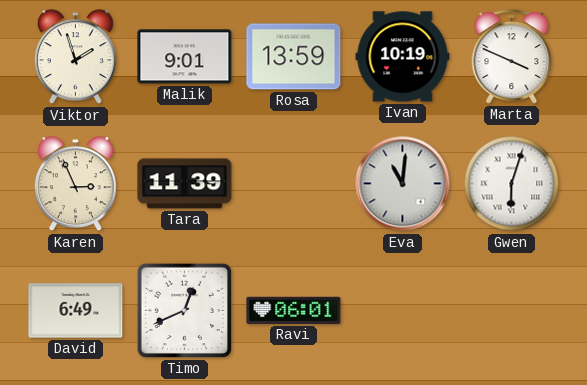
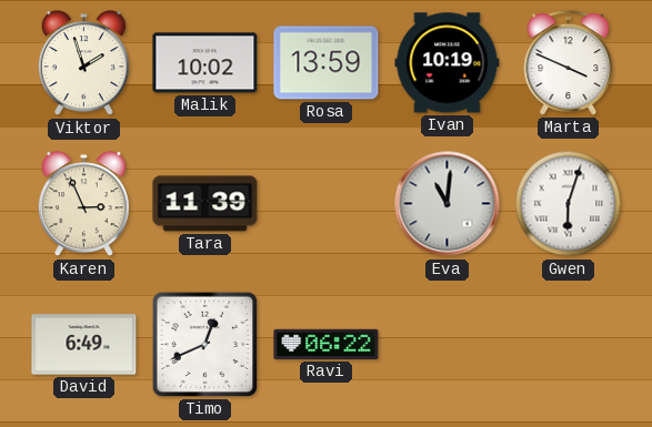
Malik: 9:01 -> 10:02
Ravi: 06:01 -> 06:22
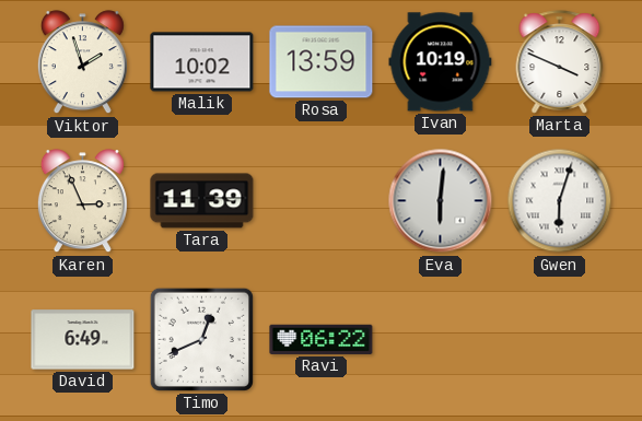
Eva: 11:01 -> 6:01
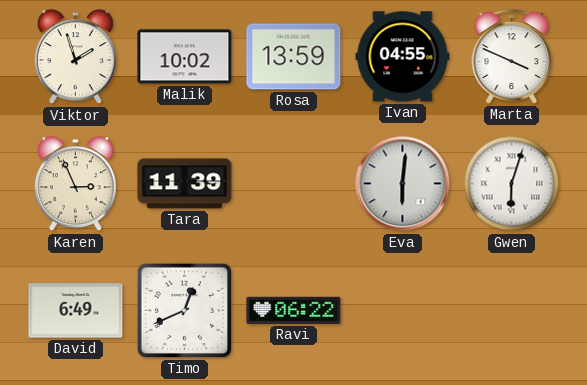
Ivan: 10:19 -> 04:55
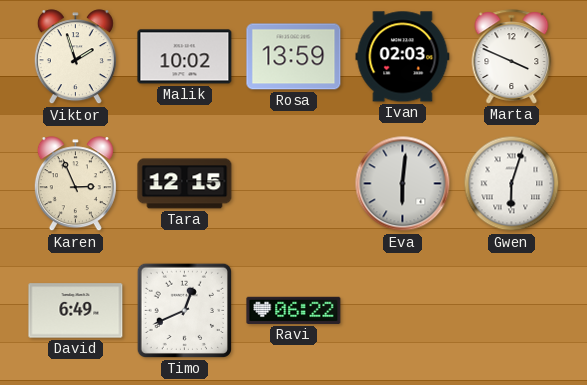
Ivan: 04:55 -> 02:03
Tara: 11:39 -> 12:15
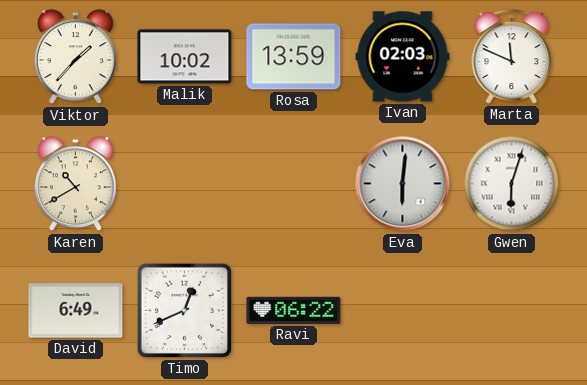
Viktor: 1:57 -> 1:37
Marta: 3:49 -> 11:49
Karen: 2:56 -> 10:40
Tara: 12:15 -> none
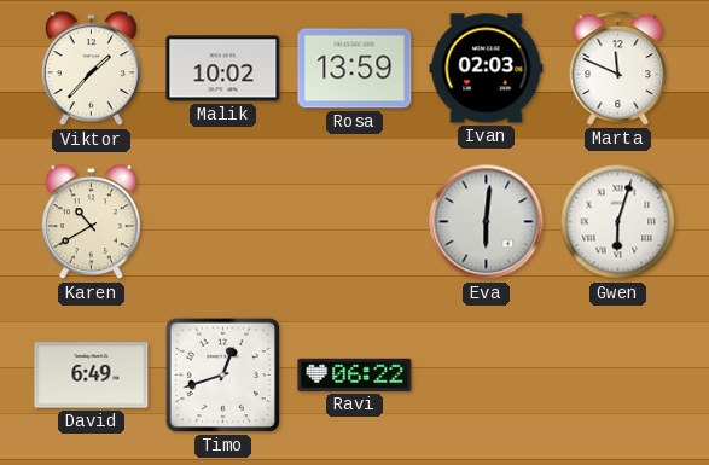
Timo: 12:41 -> 12:42
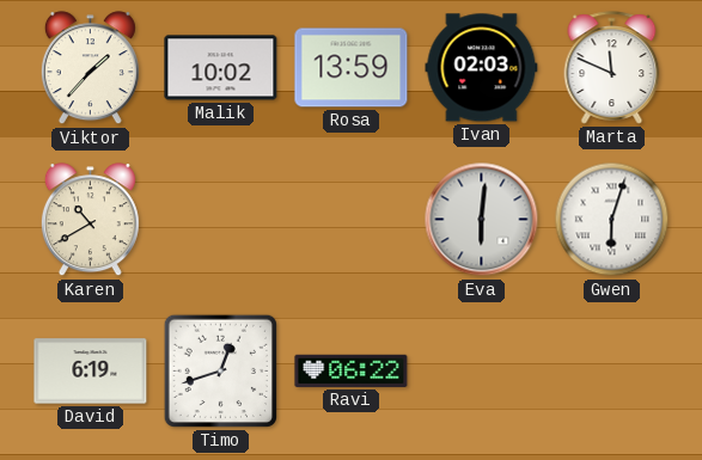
David: 6:49 -> 6:19
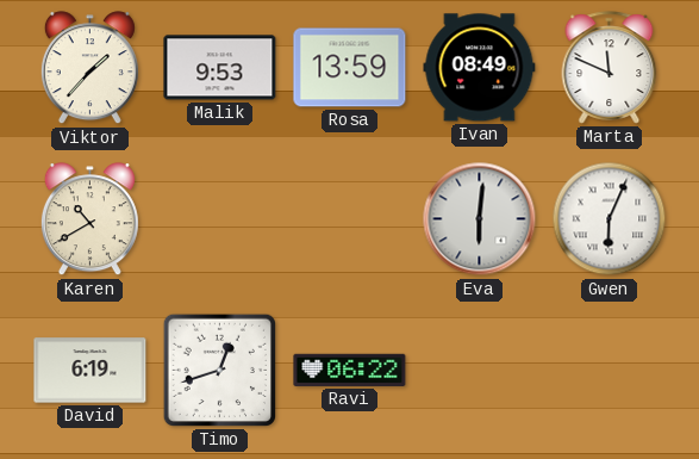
Malik: 10:02 -> 9:53
Ivan: 02:03 -> 08:49
Gwen: 6:03 -> 6:04
